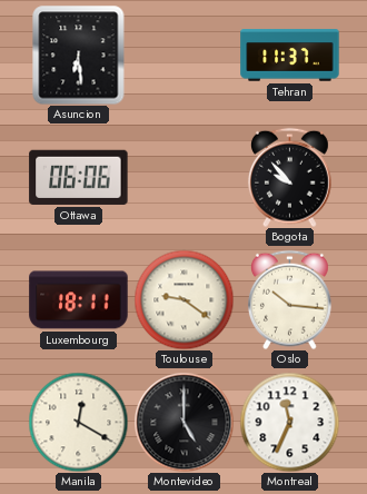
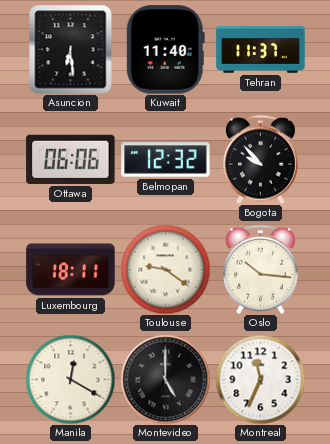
Kuwait: none -> 11:40
Belmopan: none -> 12:32
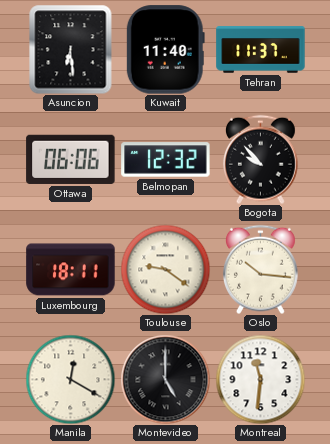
Montreal: 11:34 -> 11:31
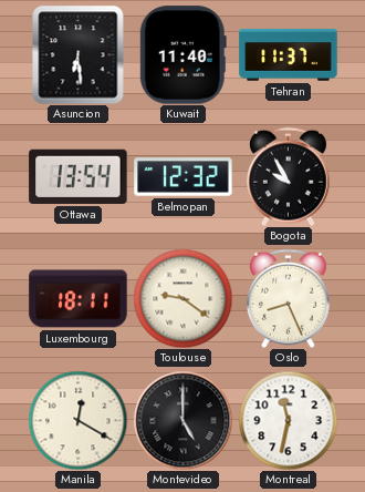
Ottawa: 06:06 -> 13:54
Bogota: 9:53 -> 9:55
Oslo: 10:16 -> 8:26
Montreal: 11:31 -> 11:32
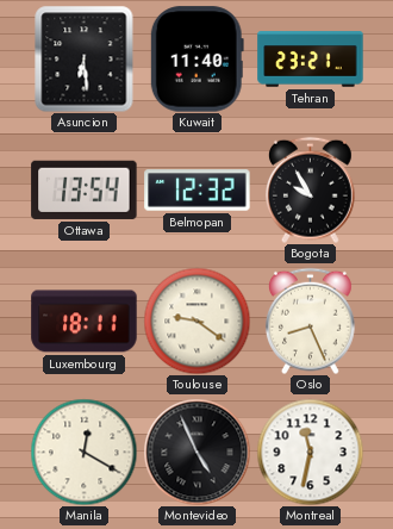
Tehran: 11:37 -> 23:21
Montevideo: 5:00 -> 4:56
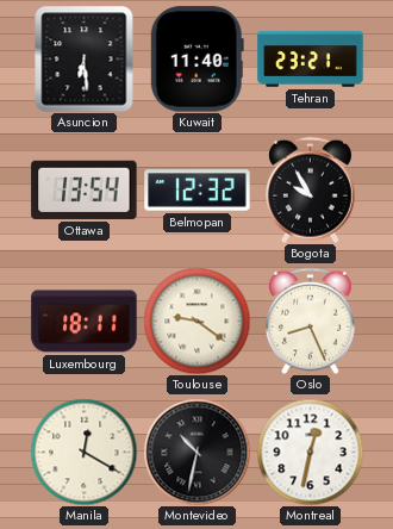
Montevideo: 4:56 -> 10:32
Montreal: 11:32 -> 12:32
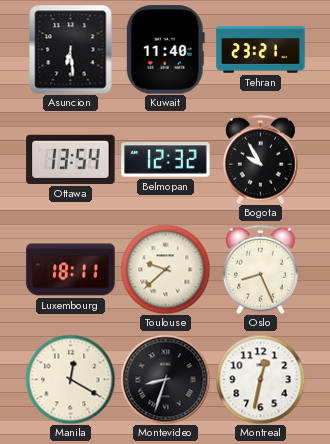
Toulouse: 9:21 -> 9:38
Montevideo: 10:32 -> 8:33
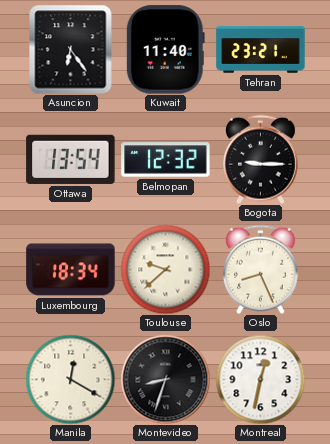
Asuncion: 6:29 -> 6:24
Bogota: 9:55 -> 9:15
Luxembourg: 18:11 -> 18:34
